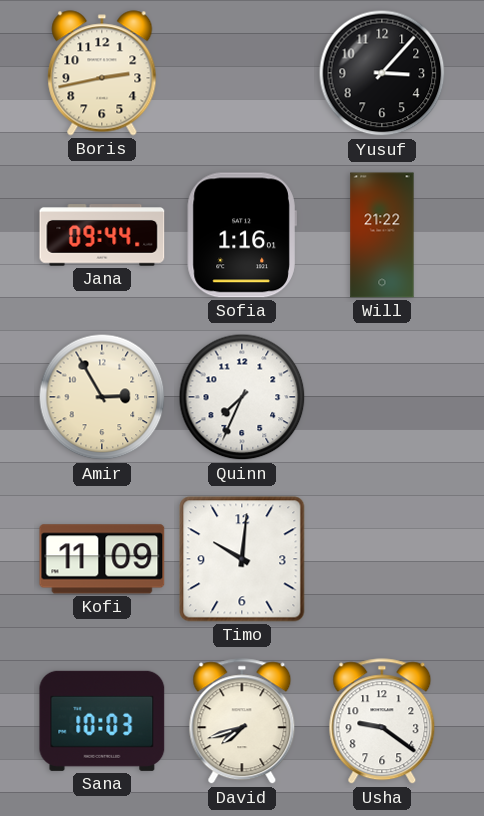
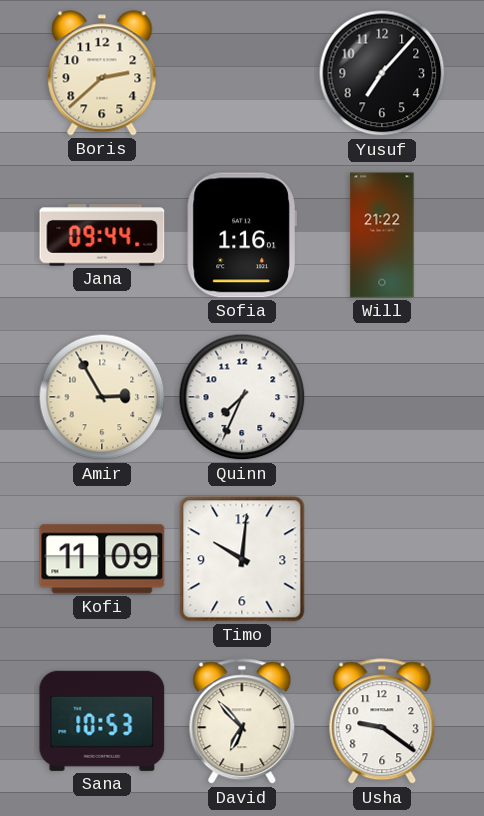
Boris: 2:43 -> 2:38
Yusuf: 3:07 -> 7:07
Sana: 10:03 -> 10:53
David: 7:42 -> 6:53
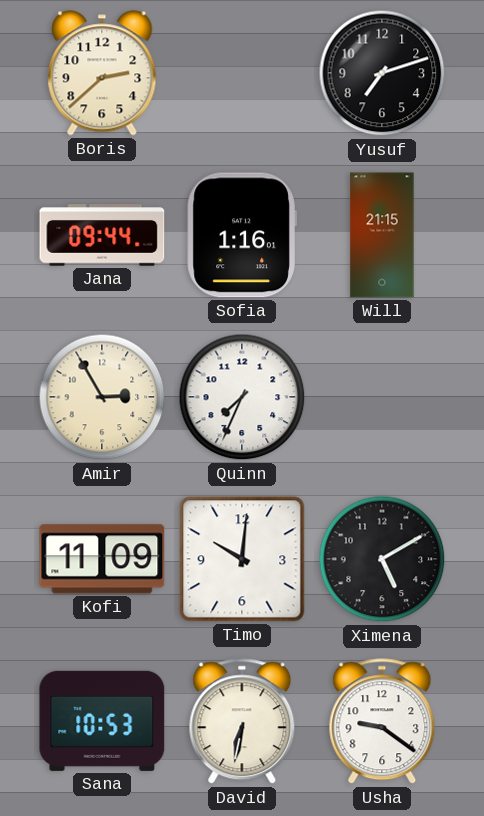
Yusuf: 7:07 -> 7:12
Will: 21:22 -> 21:15
Ximena: none -> 5:10
David: 6:53 -> 6:32
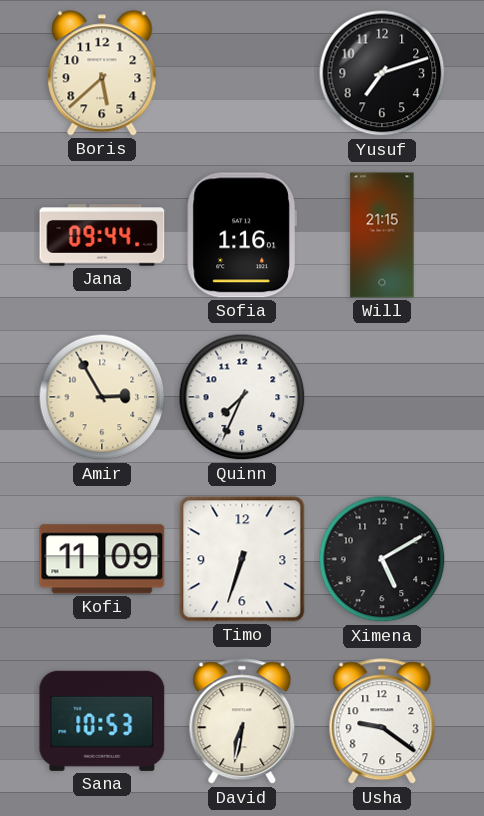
Boris: 2:38 -> 5:38
Timo: 10:01 -> 6:33
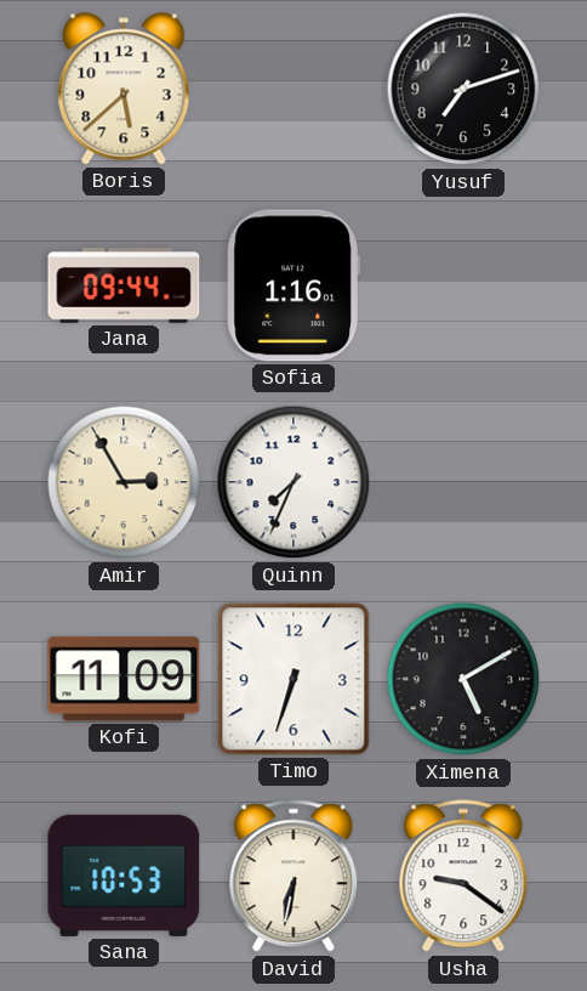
Will: 21:15 -> none
